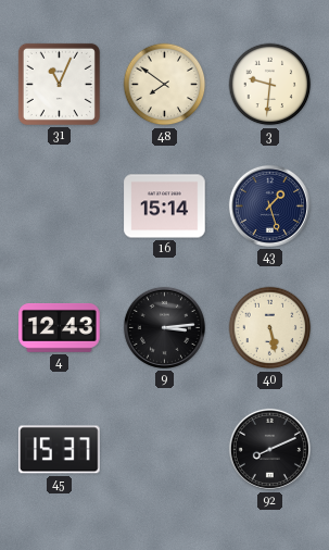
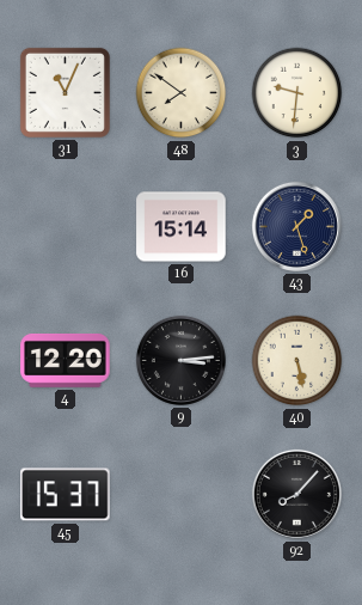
4: 12:43 -> 12:20
92: 8:11 -> 8:07
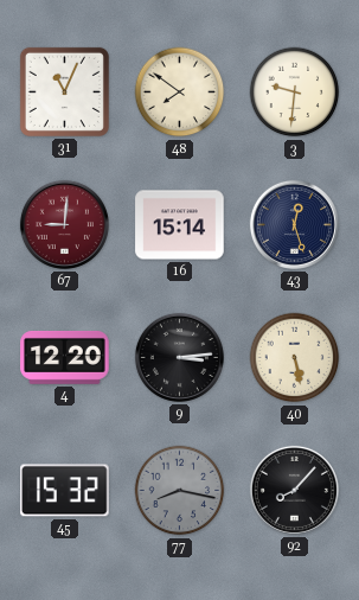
67: none -> 9:01
43: 1:27 -> 12:27
45: 15:37 -> 15:32
77: none -> 8:17
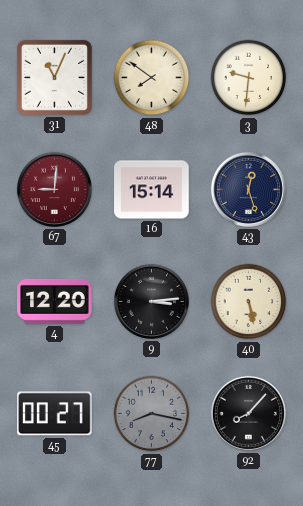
45: 15:32 -> 00:27
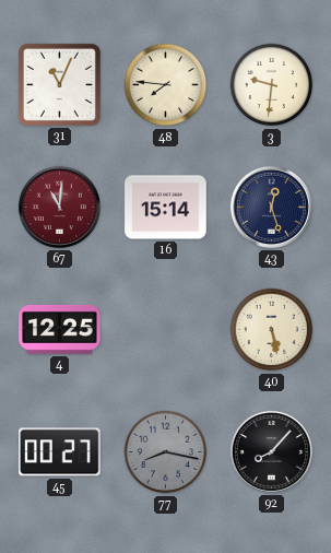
48: 7:51 -> 7:46
67: 9:01 -> 11:01
4: 12:20 -> 12:25
9: 3:14 -> none
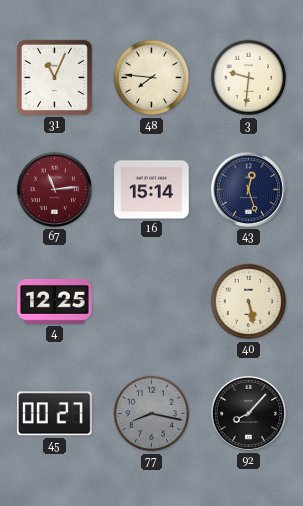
67: 11:01 -> 11:14
